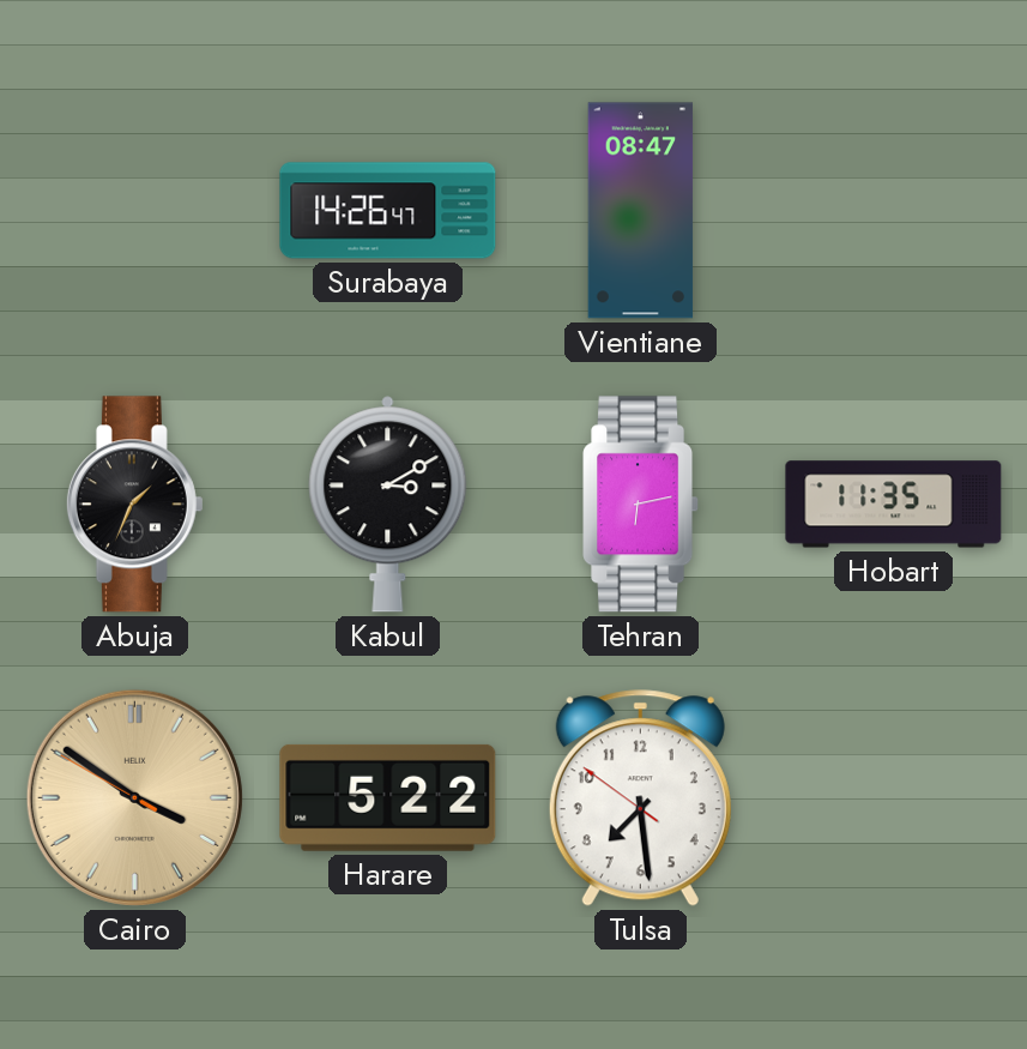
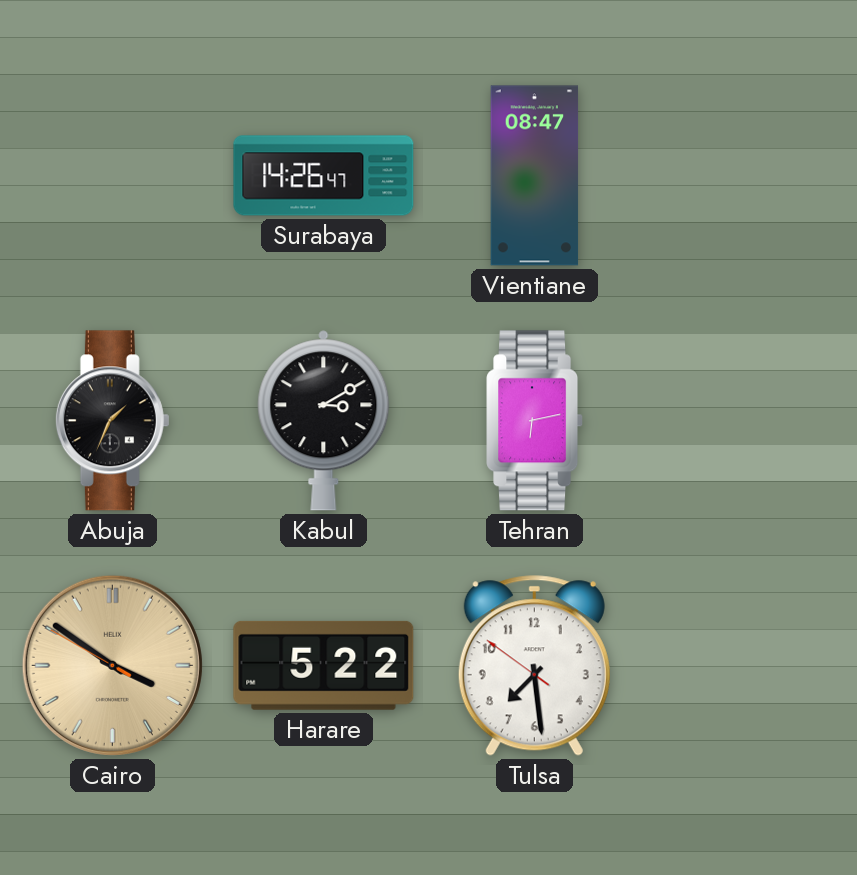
Hobart: 11:35 -> none
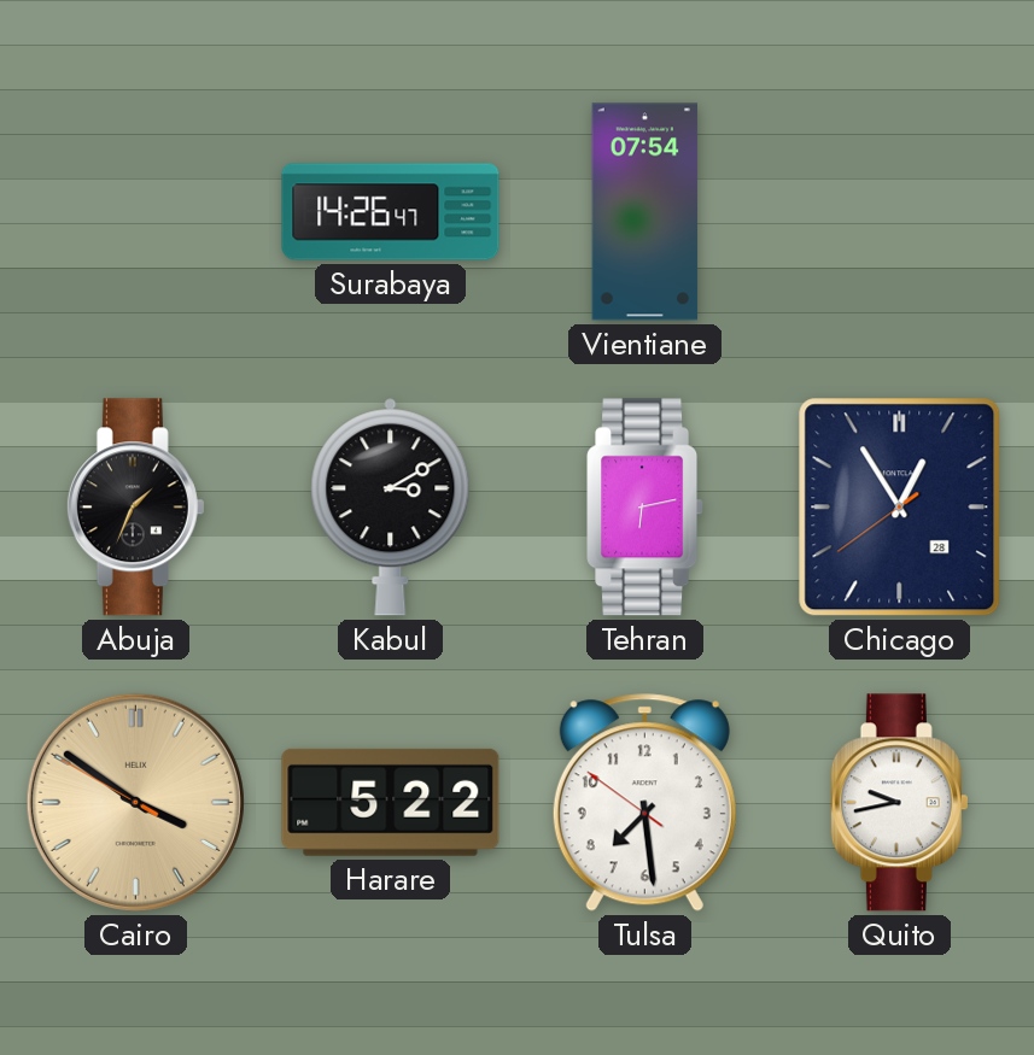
Vientiane: 08:47 -> 07:54
Chicago: none -> 12:54
Quito: none -> 9:43
